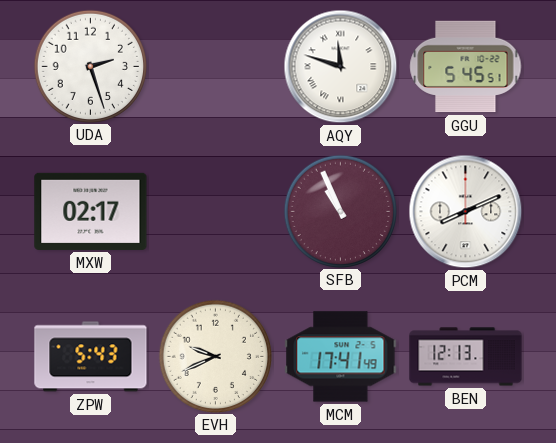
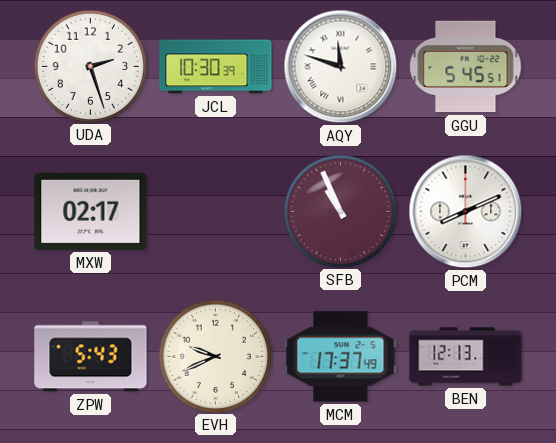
JCL: none -> 10:30
MCM: 17:41 -> 17:37
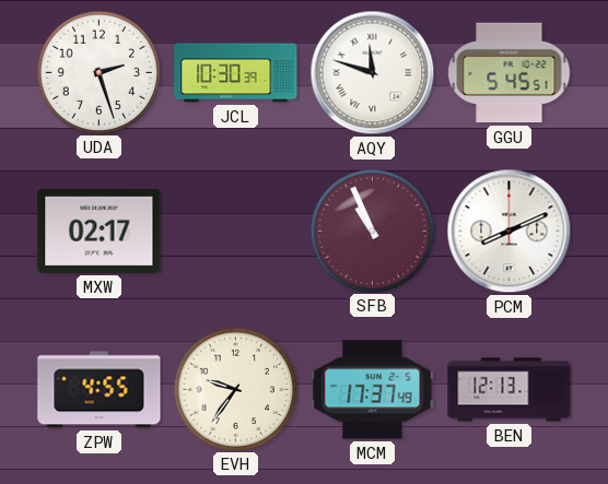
ZPW: 5:43 -> 4:55
EVH: 9:41 -> 9:36
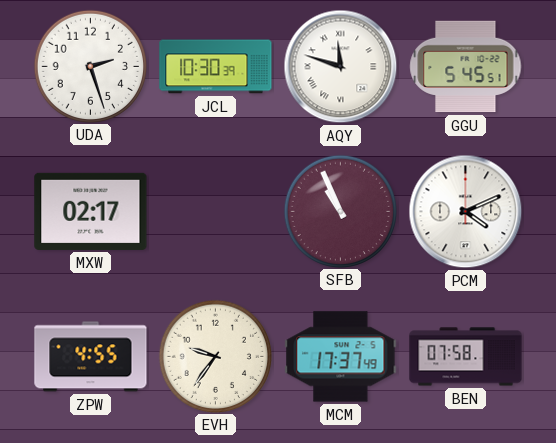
PCM: 8:11 -> 4:11
BEN: 12:13 -> 07:58
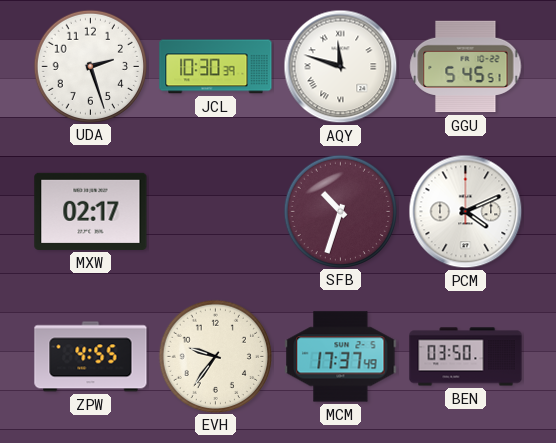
SFB: 10:56 -> 10:33
BEN: 07:58 -> 03:50
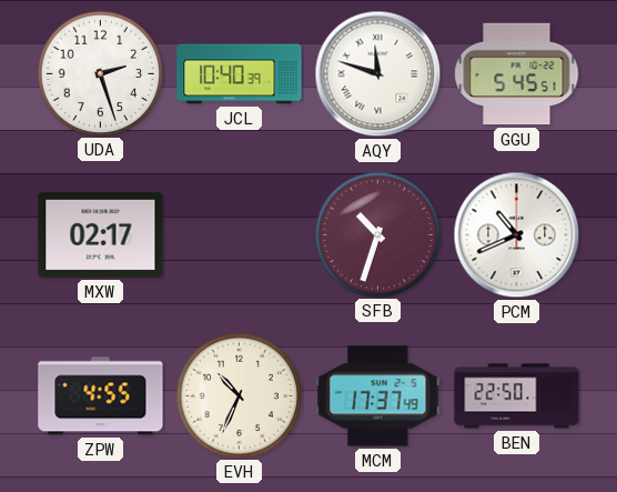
JCL: 10:30 -> 10:40
PCM: 4:11 -> 10:41
EVH: 9:36 -> 10:34
BEN: 03:50 -> 22:50
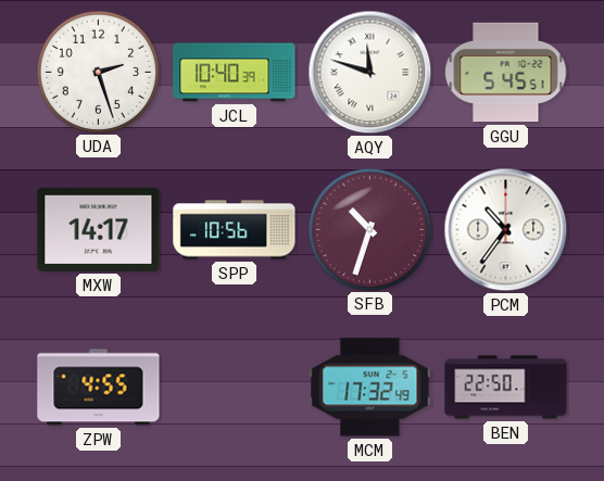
MXW: 02:17 -> 14:17
SPP: none -> 10:56
PCM: 10:41 -> 10:36
EVH: 10:34 -> none
MCM: 17:37 -> 17:32
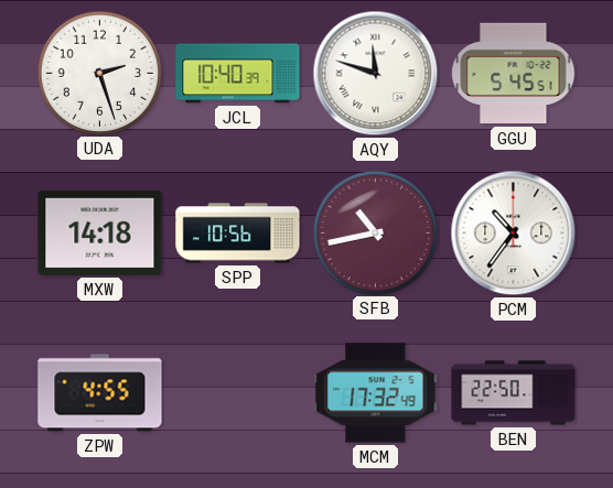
MXW: 14:17 -> 14:18
SFB: 10:33 -> 10:43
